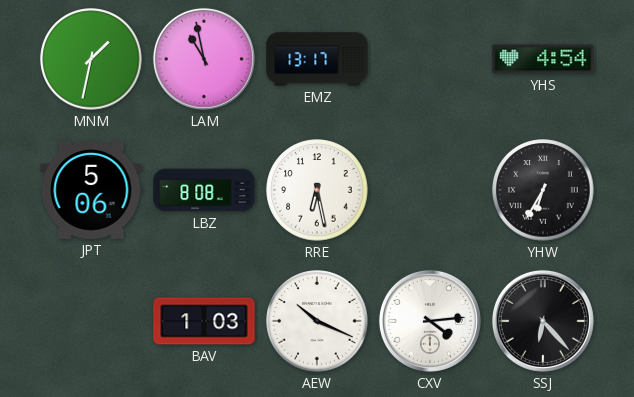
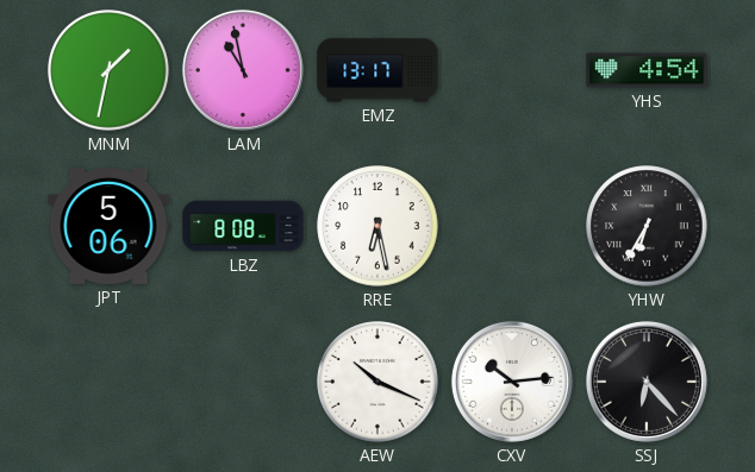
BAV: 1:03 -> none
CXV: 4:14 -> 10:14
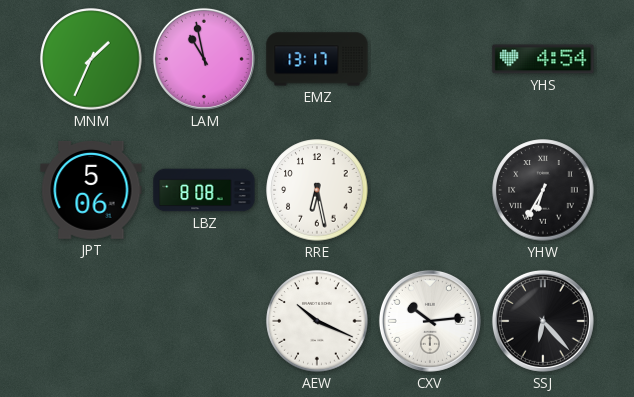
MNM: 1:32 -> 1:34
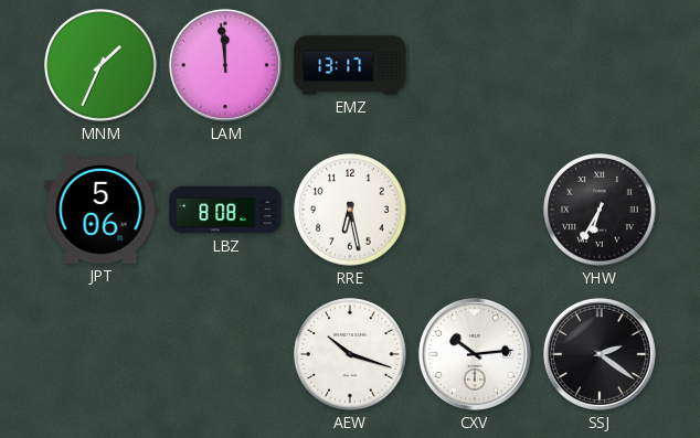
LAM: 10:58 -> 11:59
YHS: 4:54 -> none
AEW: 10:19 -> 10:18
SSJ: 6:23 -> 2:21
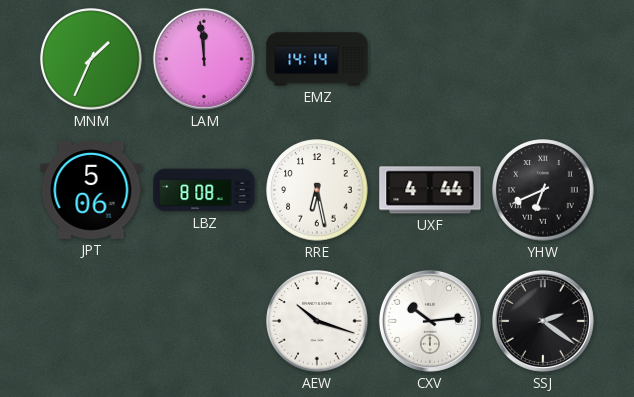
EMZ: 13:17 -> 14:14
UXF: none -> 4:44
YHW: 6:35 -> 6:41
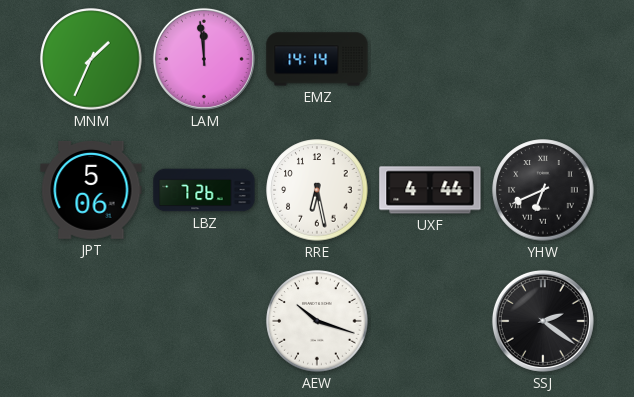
LBZ: 8:08 -> 7:26
CXV: 10:14 -> none
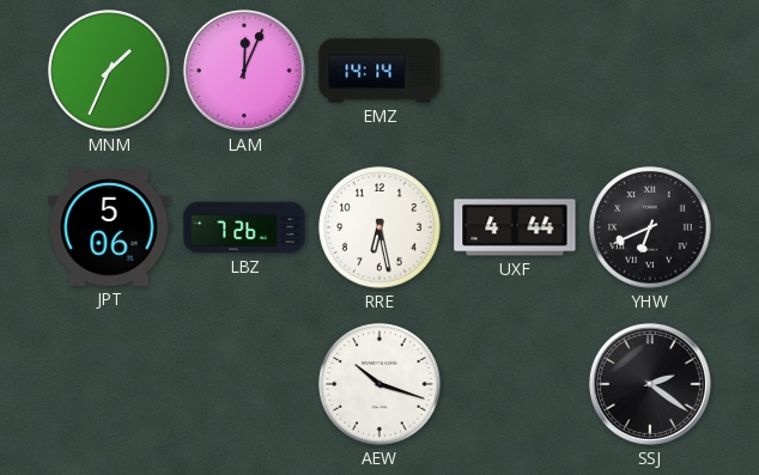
LAM: 11:59 -> 12:04
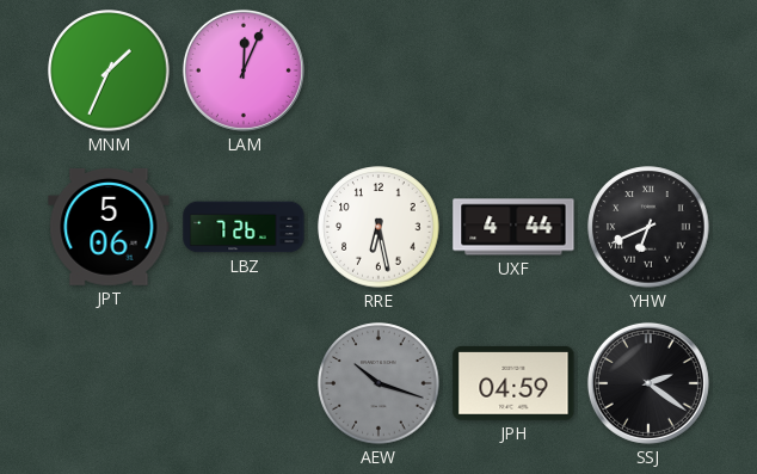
EMZ: 14:14 -> none
AEW dial: white -> grey
JPH: none -> 04:59
